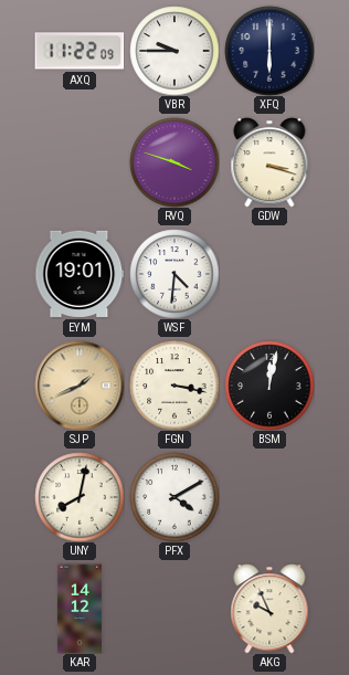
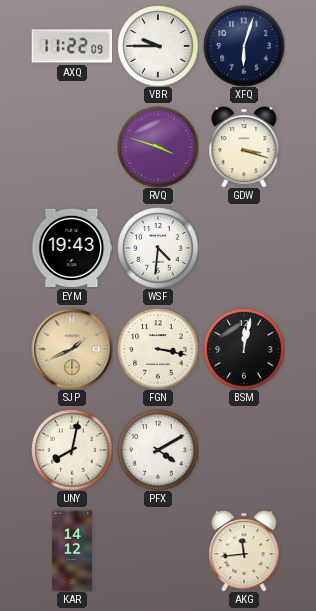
XFQ: 6:00 -> 6:03
EYM: 19:01 -> 19:43
AKG: 9:56 -> 11:44
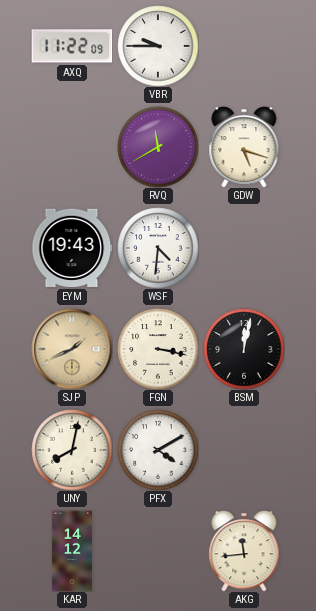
XFQ: 6:03 -> none
RVQ: 3:48 -> 11:40
GDW: 3:18 -> 5:18
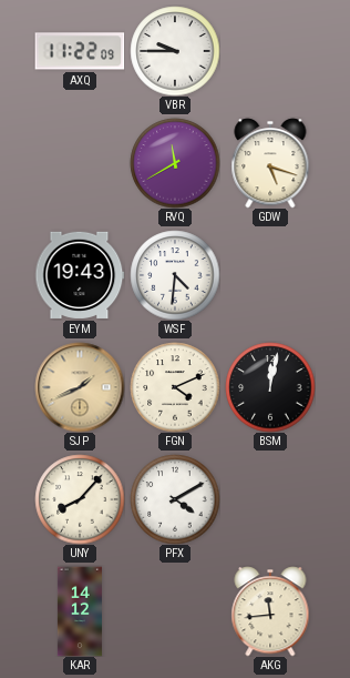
FGN: 3:17 -> 4:11
UNY: 8:02 -> 8:07
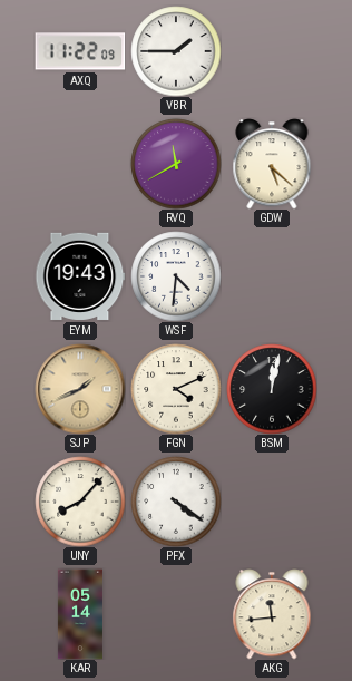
VBR: 9:45 -> 1:45
GDW: 5:18 -> 5:22
PFX: 4:10 -> 4:21
KAR: 14:12 -> 05:14
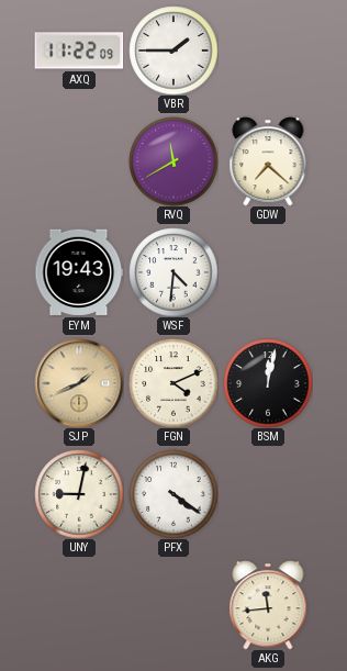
GDW: 5:22 -> 7:22
UNY: 8:07 -> 9:02
KAR: 05:14 -> none
